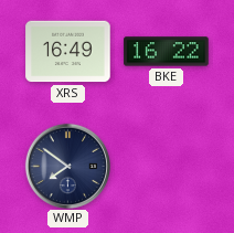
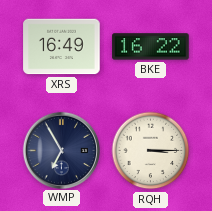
WMP: 7:51 -> 6:55
RQH: none -> 3:15
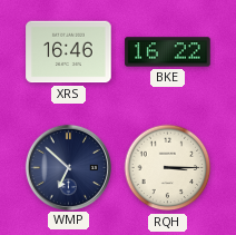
XRS: 16:49 -> 16:46
WMP: 6:55 -> 6:52
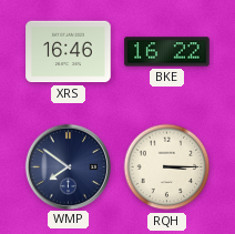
WMP: 6:52 -> 7:51
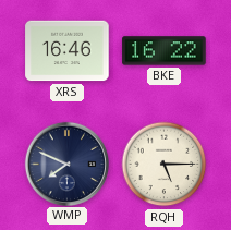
WMP: 7:51 -> 7:49
RQH: 3:15 -> 5:15
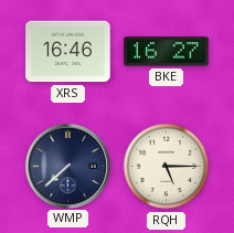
BKE: 16:22 -> 16:27
WMP: 7:49 -> 7:38
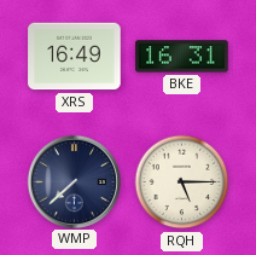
XRS: 16:46 -> 16:49
BKE: 16:27 -> 16:31
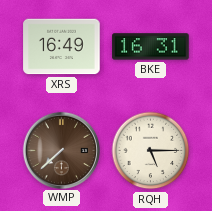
WMP dial: navy -> brown
